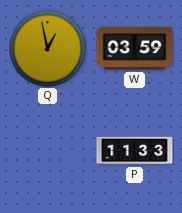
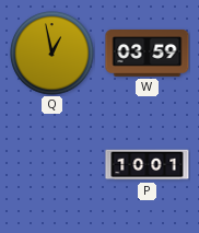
P: 11:33 -> 10:01
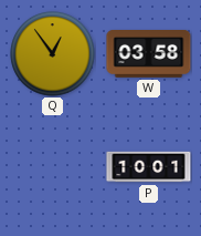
Q: 12:58 -> 12:54
W: 03:59 -> 03:58
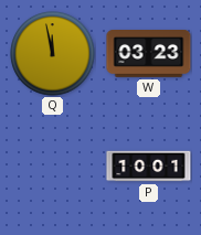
Q: 12:54 -> 11:58
W: 03:58 -> 03:23
